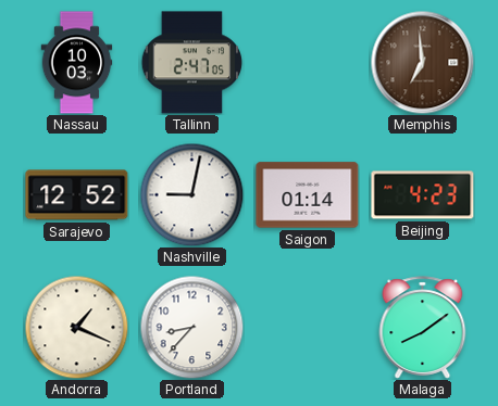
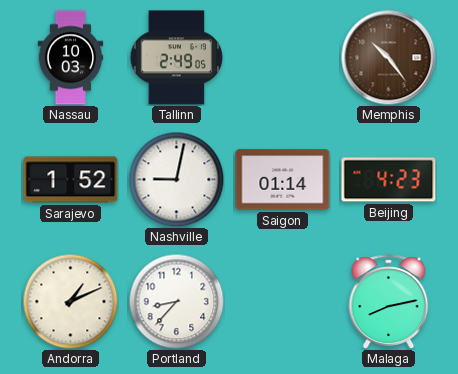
Tallinn: 2:47 -> 2:49
Memphis: 6:59 -> 10:24
Sarajevo: 12:52 -> 1:52
Andorra: 1:19 -> 1:11
Malaga: 8:09 -> 8:13
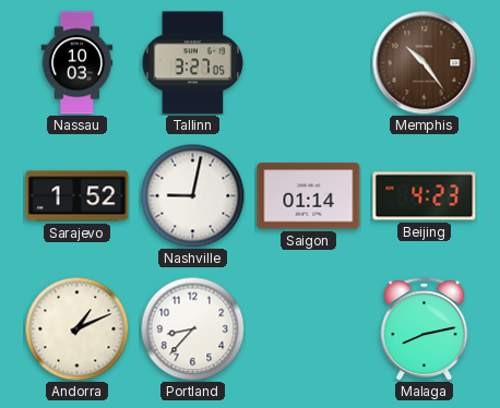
Tallinn: 2:49 -> 3:27
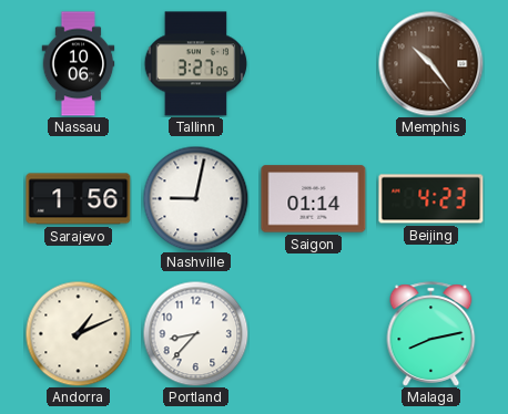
Nassau: 10:03 -> 10:06
Sarajevo: 1:52 -> 1:56
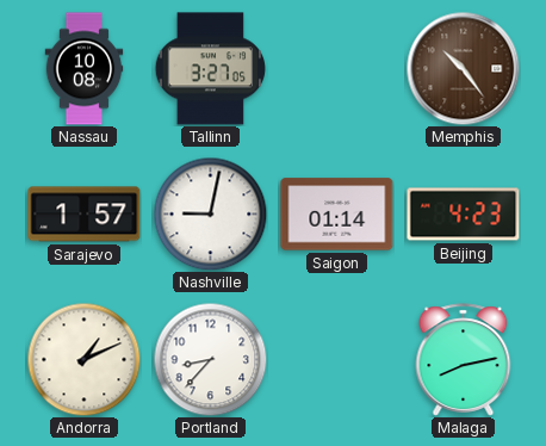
Nassau: 10:06 -> 10:08
Sarajevo: 1:56 -> 1:57
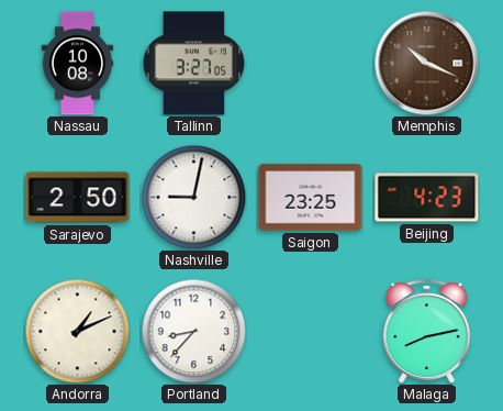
Memphis: 10:24 -> 10:19
Sarajevo: 1:57 -> 2:50
Saigon: 01:14 -> 23:25
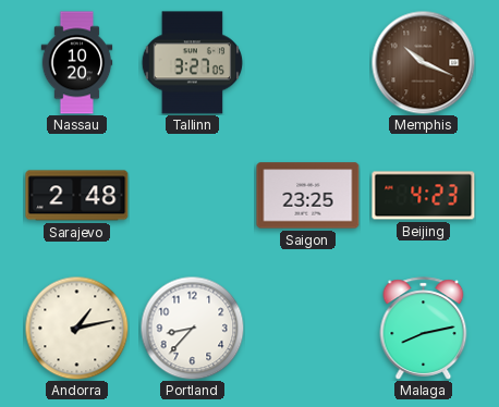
Nassau: 10:08 -> 10:20
Sarajevo: 2:50 -> 2:48
Nashville: 9:02 -> none
Andorra: 1:11 -> 1:13
